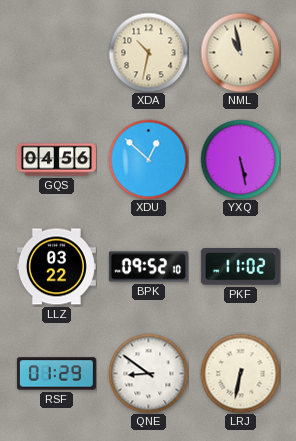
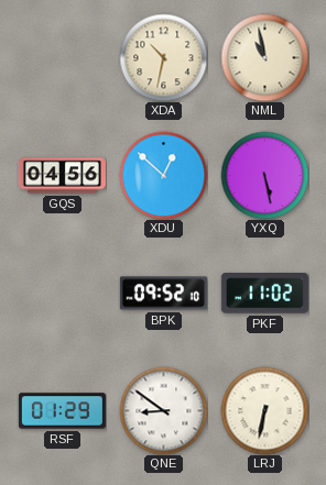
LLZ: 03:22 -> none
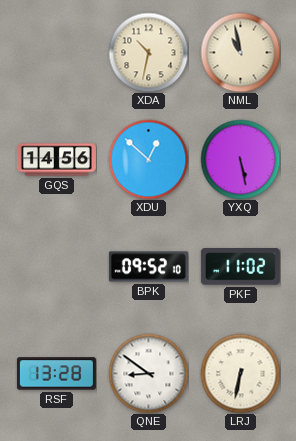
GQS: 04:56 -> 14:56
RSF: 01:29 -> 13:28
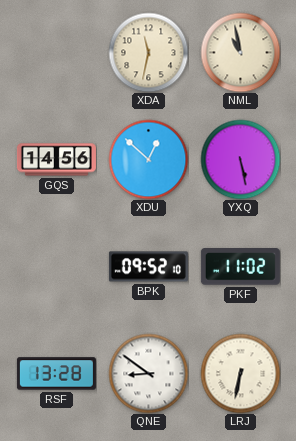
XDA: 10:32 -> 11:32
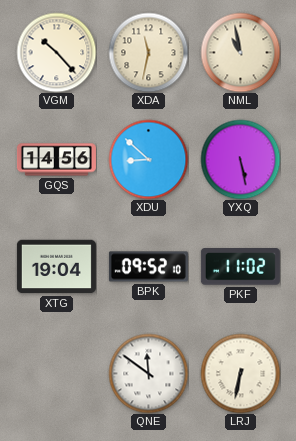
VGM: none -> 10:23
XDU: 12:52 -> 8:52
XTG: none -> 19:04
RSF: 13:28 -> none
QNE: 8:51 -> 11:51
